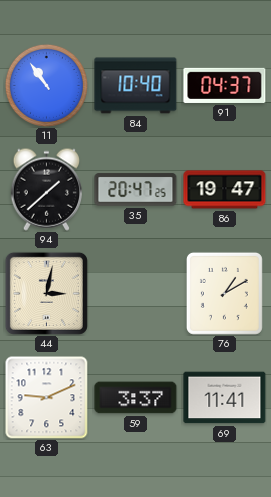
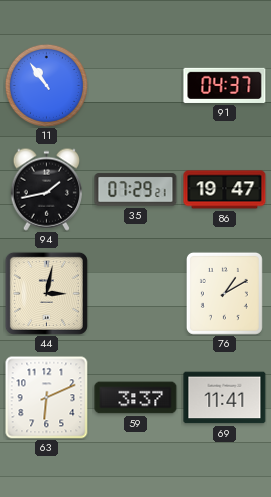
84: 10:40 -> none
94: 1:38 -> 1:43
35: 20:47 -> 07:29
63: 9:11 -> 6:11
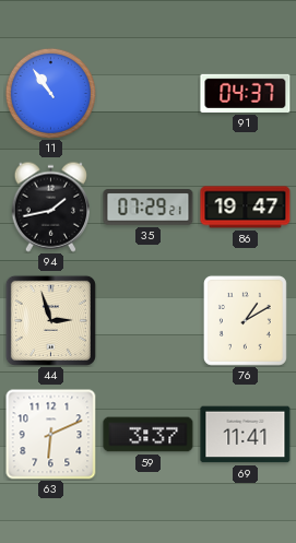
44: 3:02 -> 2:57
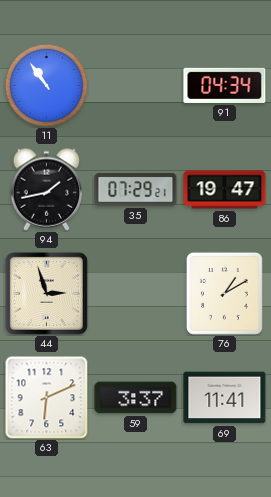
91: 04:37 -> 04:34
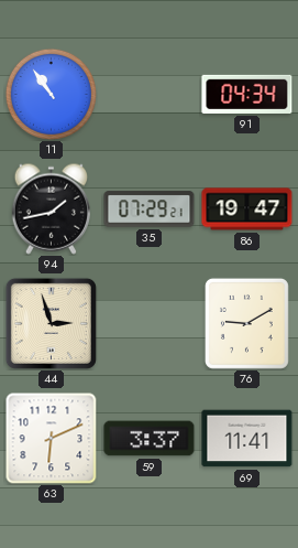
76: 1:10 -> 9:10
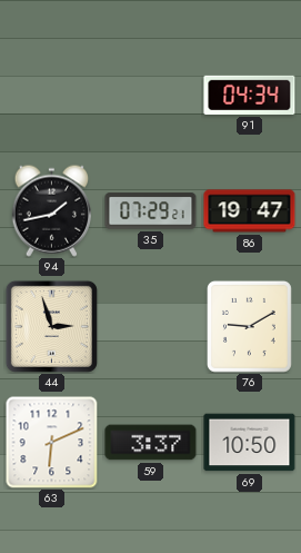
11: 10:54 -> none
69: 11:41 -> 10:50
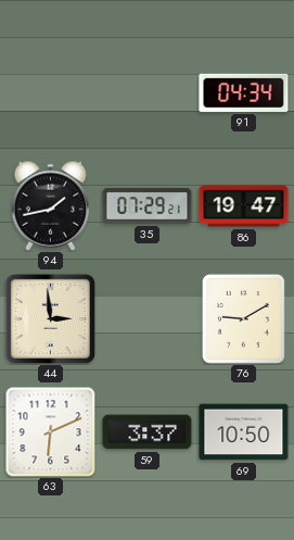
44: 2:57 -> 2:59
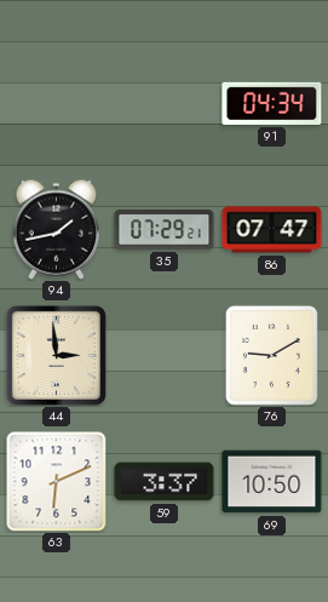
86: 19:47 -> 07:47
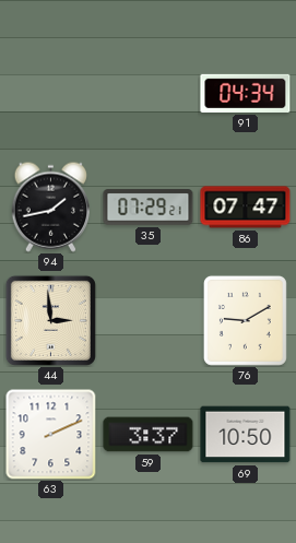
63: 6:11 -> 2:11
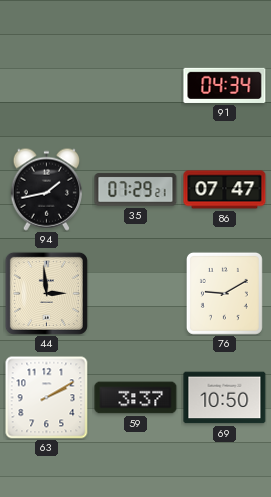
63: 2:11 -> 2:10
